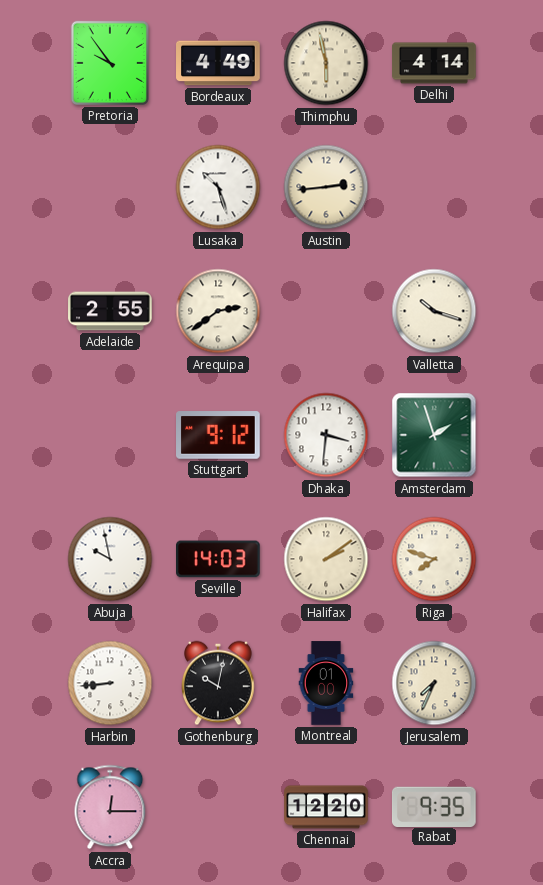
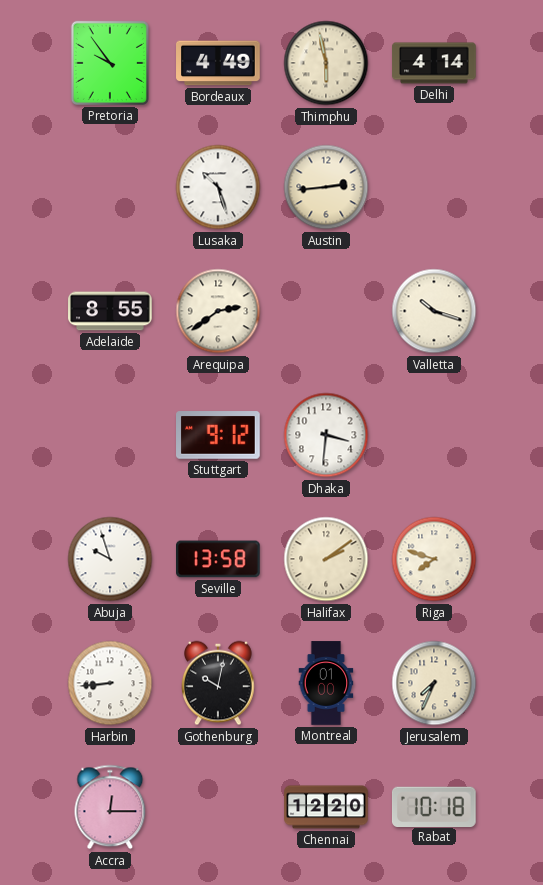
Adelaide: 2:55 -> 8:55
Amsterdam: 1:57 -> none
Abuja: 9:58 -> 9:57
Seville: 14:03 -> 13:58
Rabat: 9:35 -> 10:18
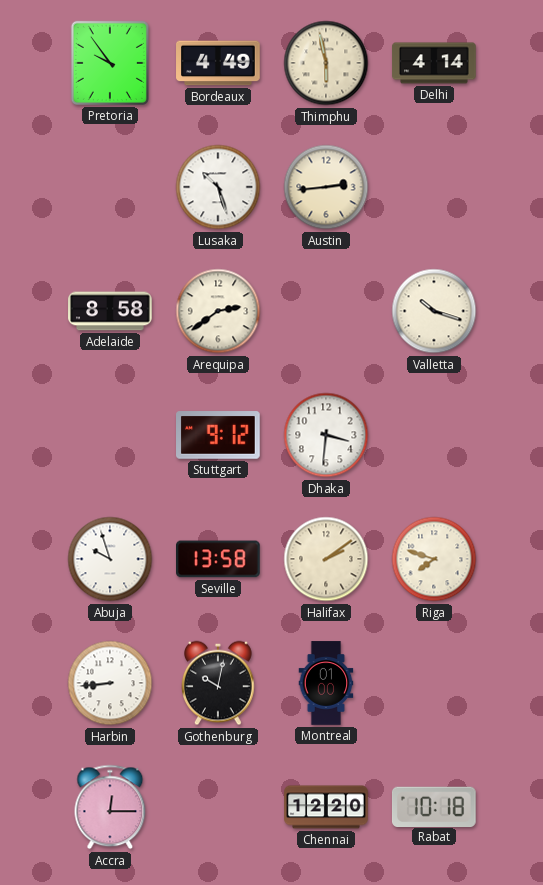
Adelaide: 8:55 -> 8:58
Jerusalem: 7:34 -> none
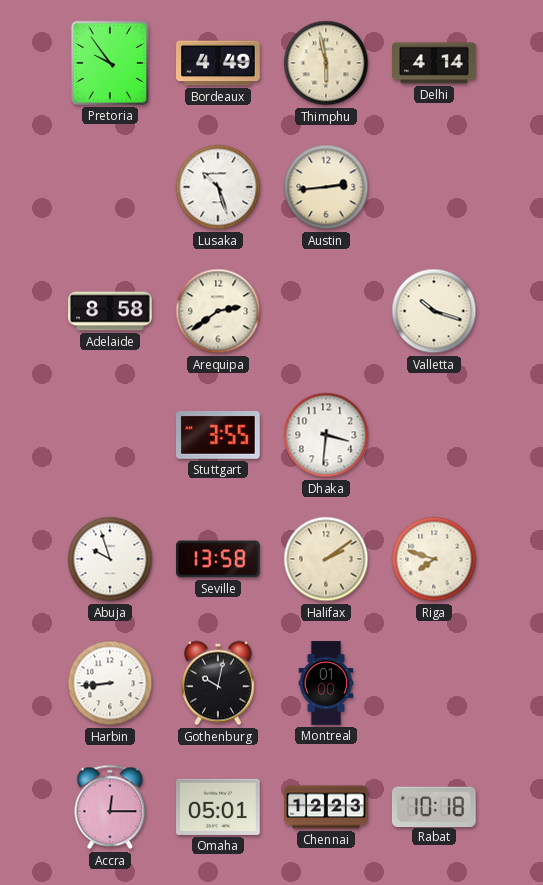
Stuttgart: 9:12 -> 3:55
Omaha: none -> 05:01
Chennai: 12:20 -> 12:23
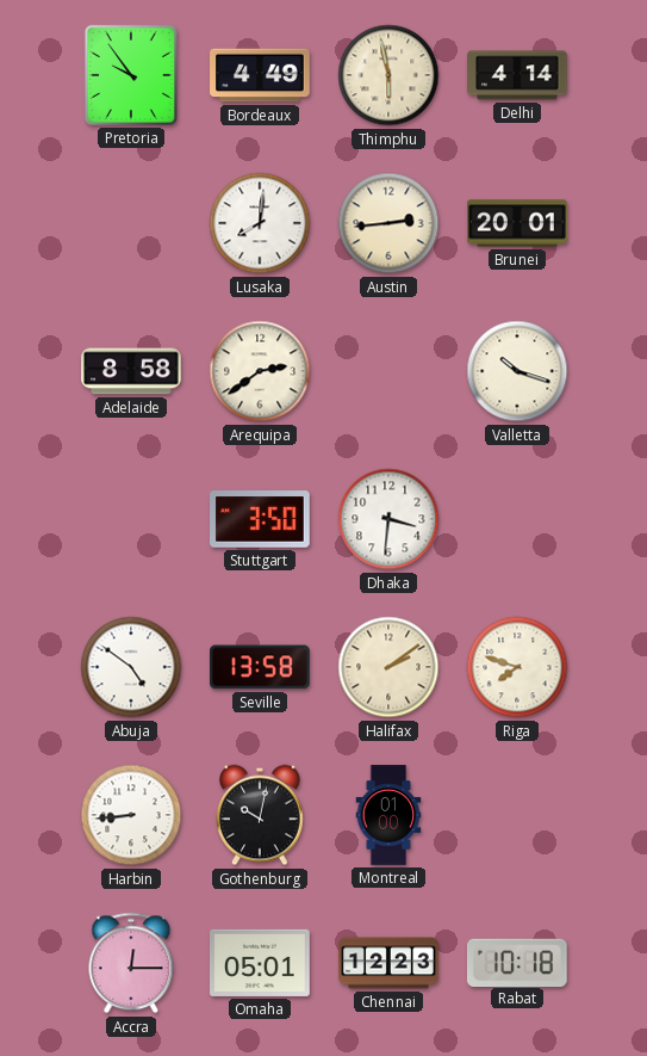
Lusaka: 10:27 -> 8:01
Brunei: none -> 20:01
Stuttgart: 3:55 -> 3:50
Abuja: 9:57 -> 4:51
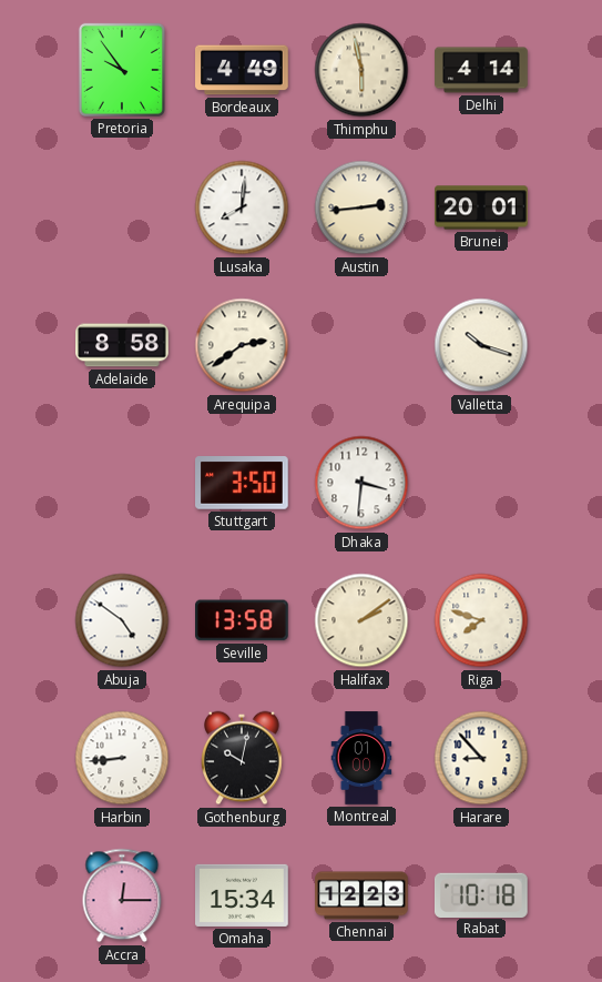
Harare: none -> 8:53
Omaha: 05:01 -> 15:34
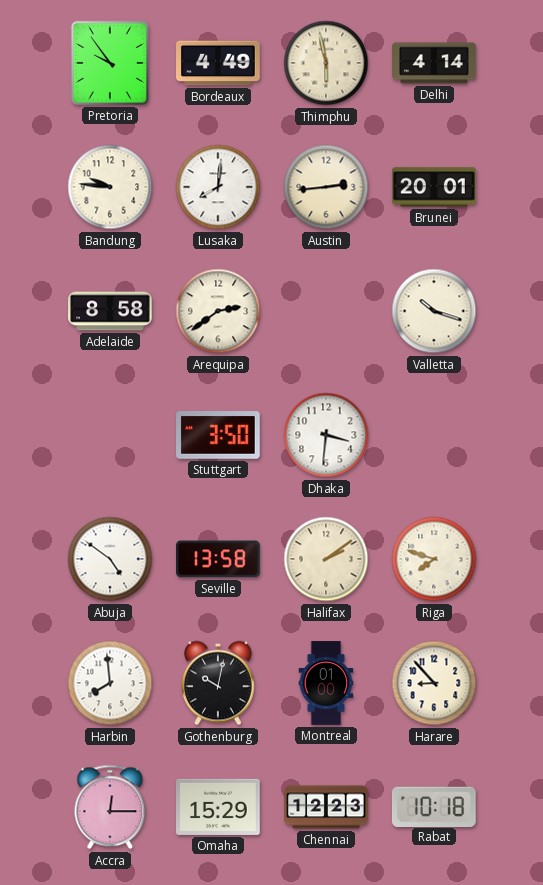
Bandung: none -> 9:46
Harbin: 8:44 -> 7:59
Omaha: 15:34 -> 15:29
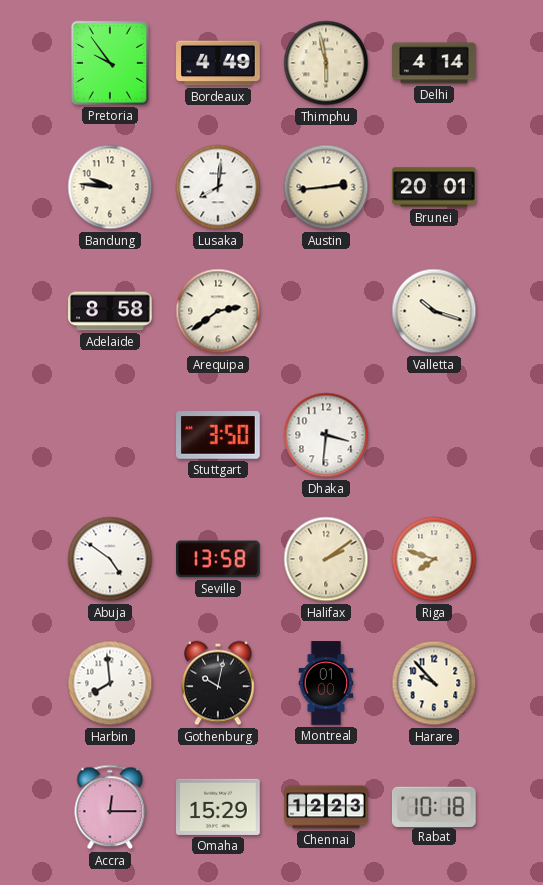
Harare: 8:53 -> 9:53
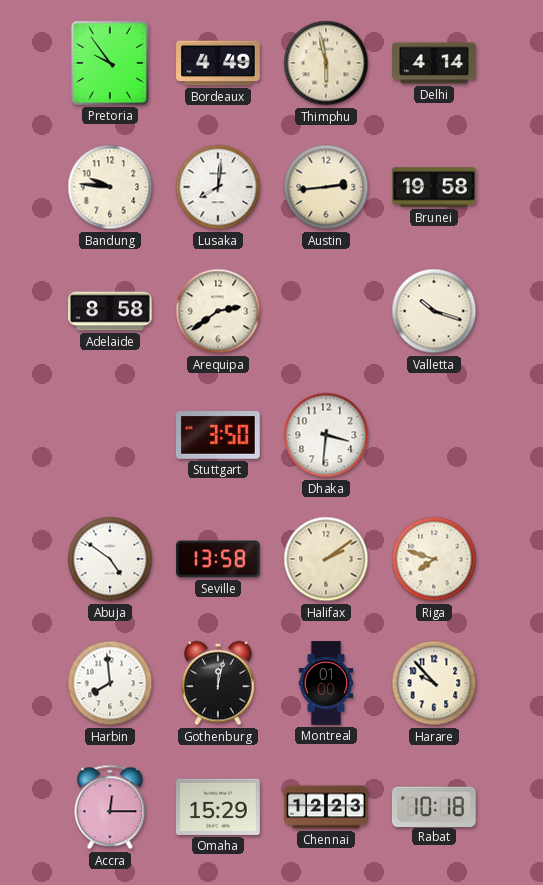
Brunei: 20:01 -> 19:58
Gothenburg: 10:02 -> 12:02
